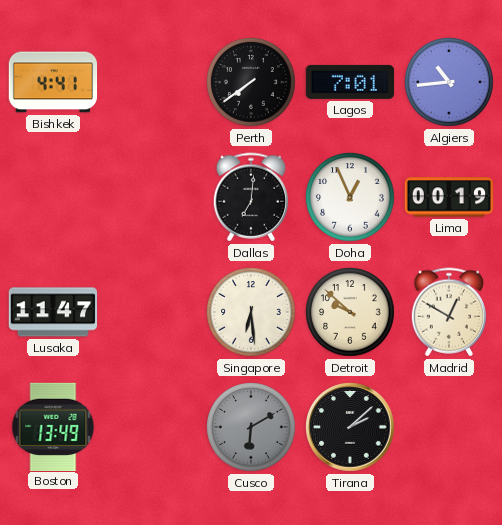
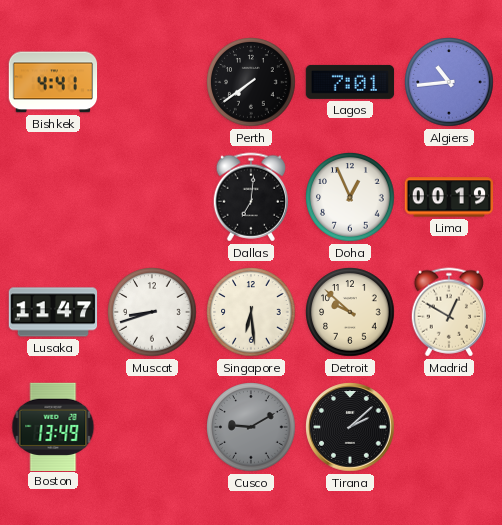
Muscat: none -> 8:42
Cusco: 6:10 -> 9:10
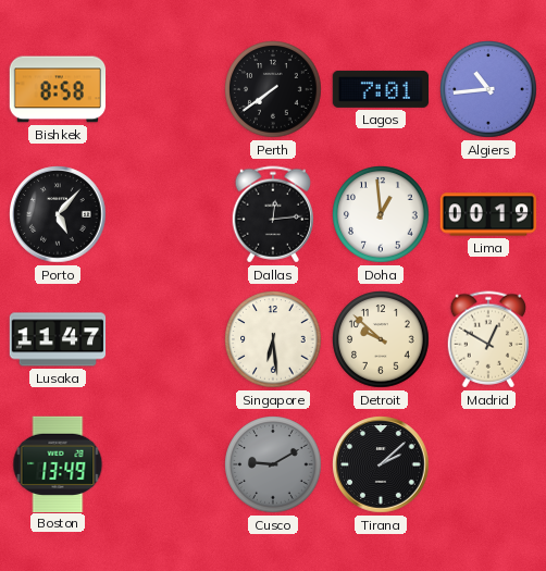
Bishkek: 4:41 -> 8:58
Porto: none -> 5:07
Dallas: 7:01 -> 12:14
Doha: 12:56 -> 12:59
Muscat: 8:42 -> none
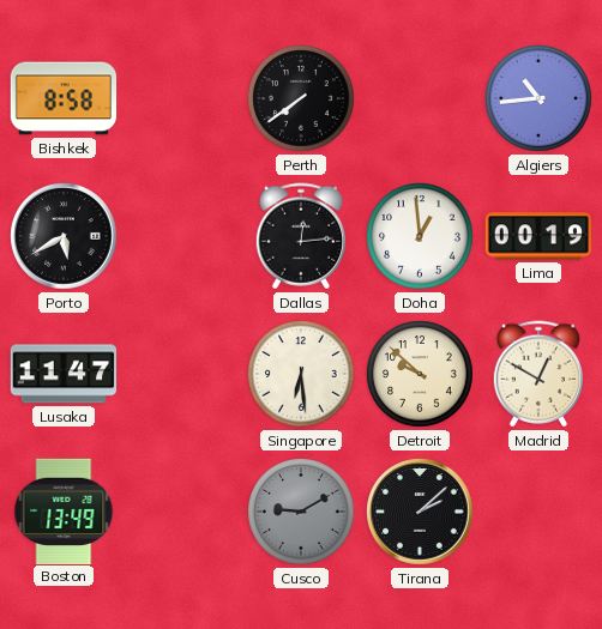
Lagos: 7:01 -> none
Porto: 5:07 -> 5:40
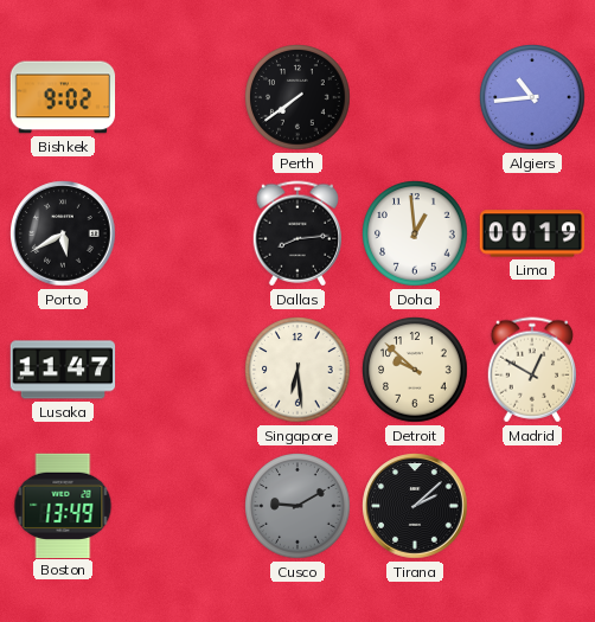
Bishkek: 8:58 -> 9:02
Dallas: 12:14 -> 8:14
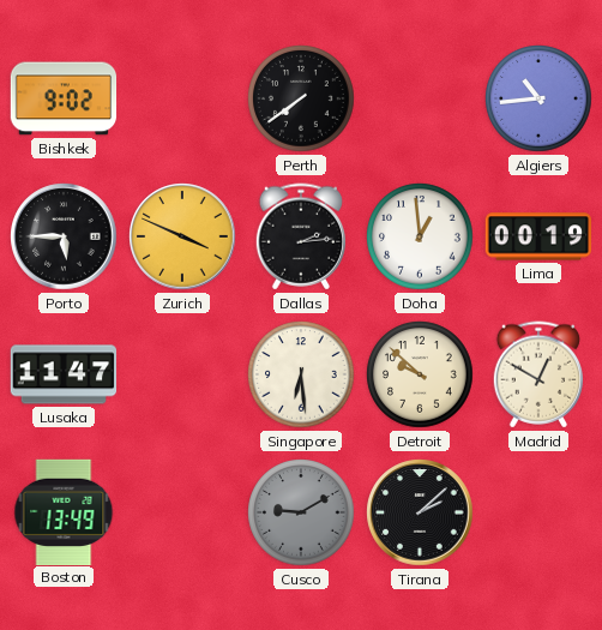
Porto: 5:40 -> 5:45
Zurich: none -> 3:49
Dallas: 8:14 -> 2:14
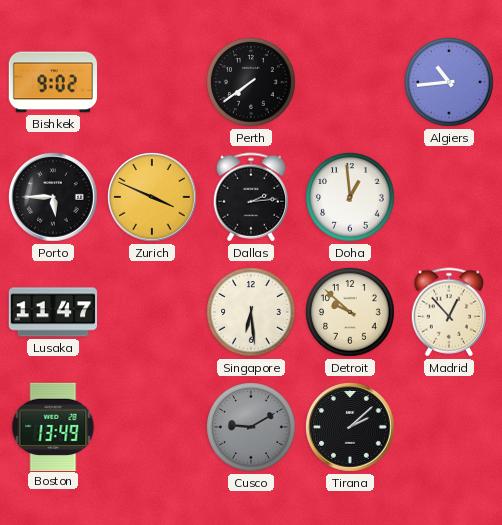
Lima: 00:19 -> none
Madrid: 12:50 -> 12:53
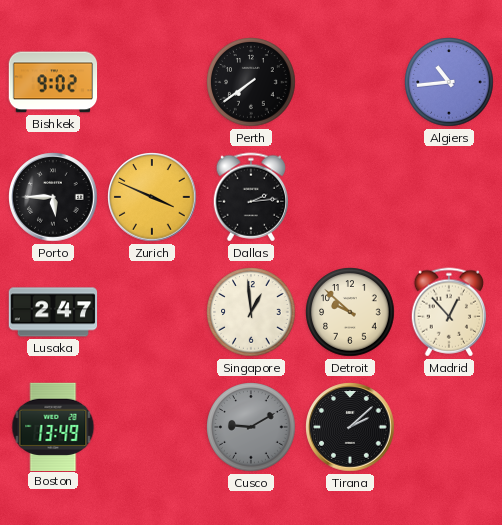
Doha: 12:59 -> none
Lusaka: 11:47 -> 2:47
Singapore: 6:29 -> 12:59
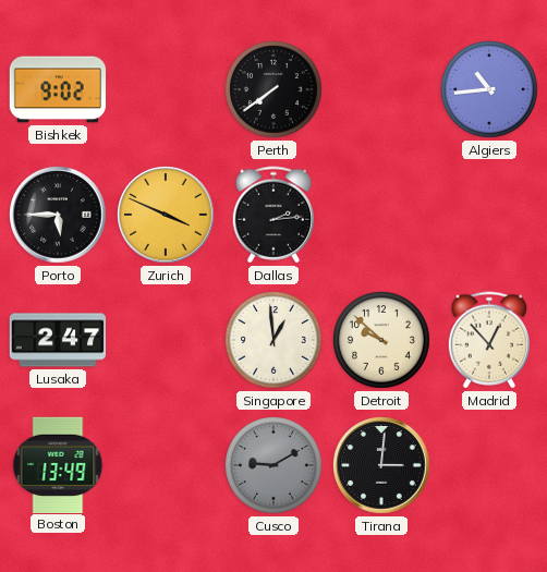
Tirana: 2:08 -> 3:01
